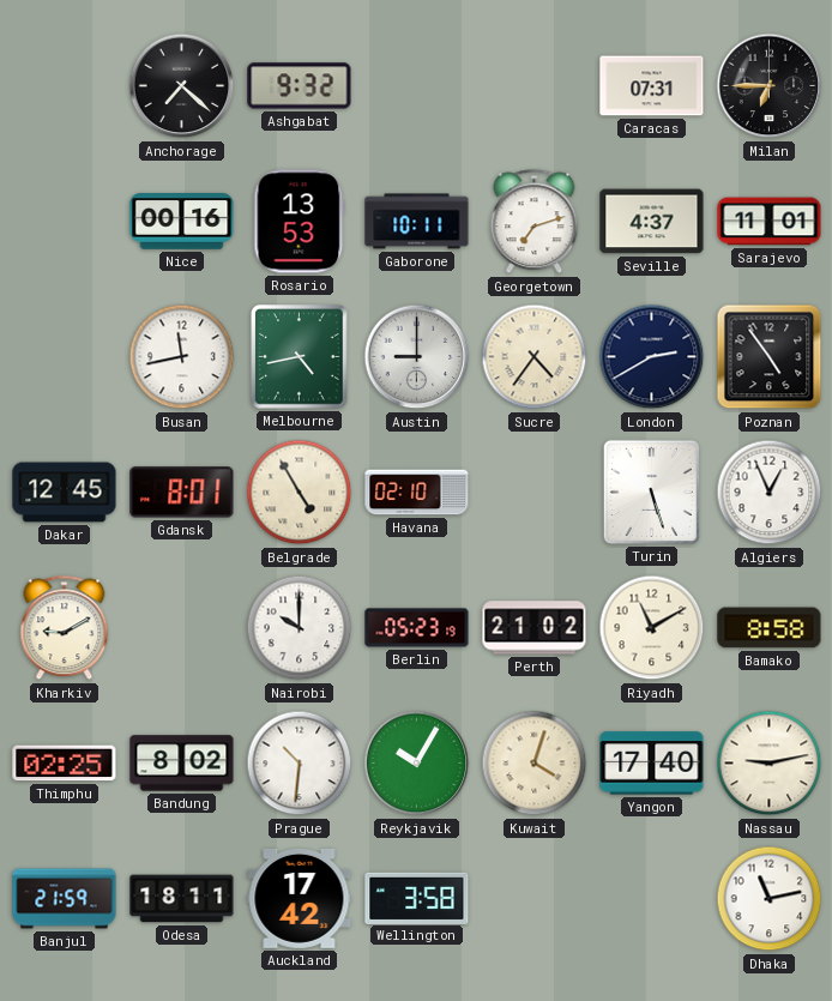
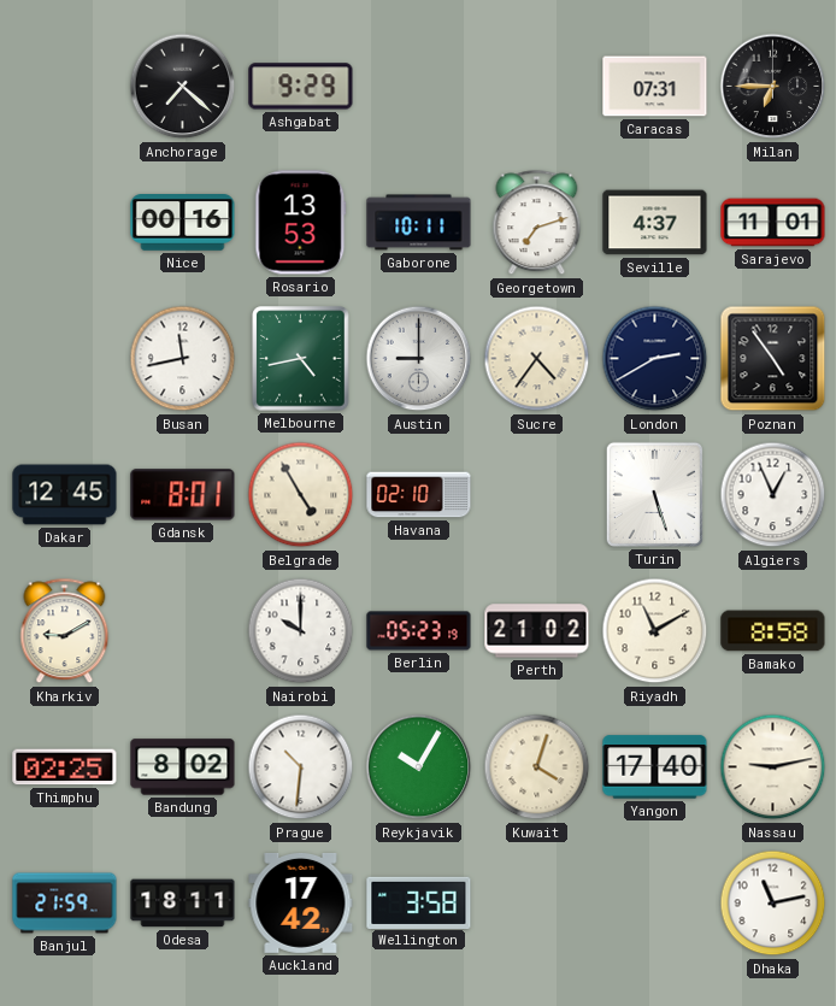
Ashgabat: 9:32 -> 9:29
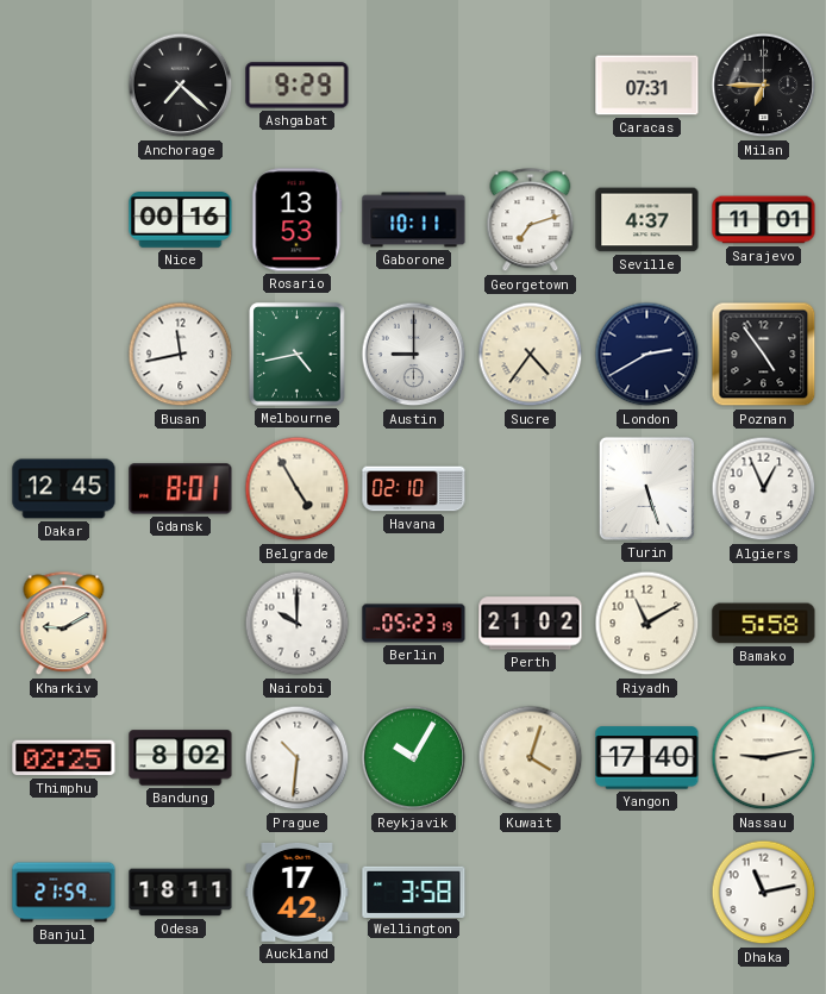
Bamako: 8:58 -> 5:58
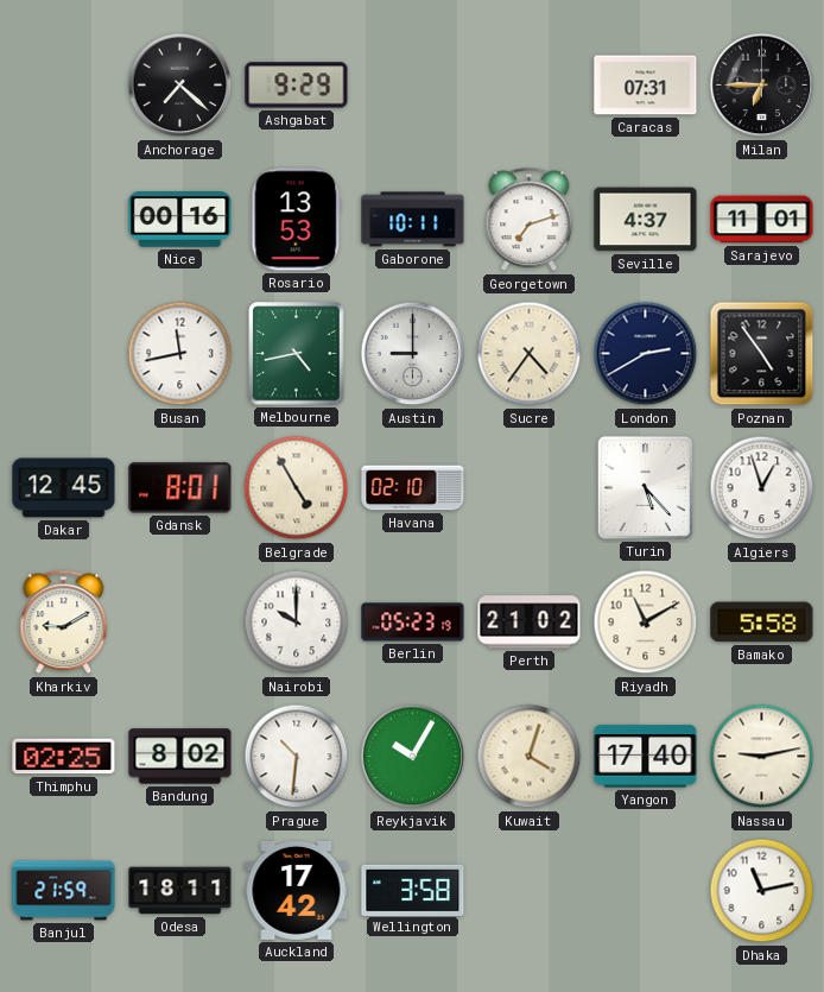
Turin: 5:27 -> 5:23
Algiers: 12:56 -> 12:57
